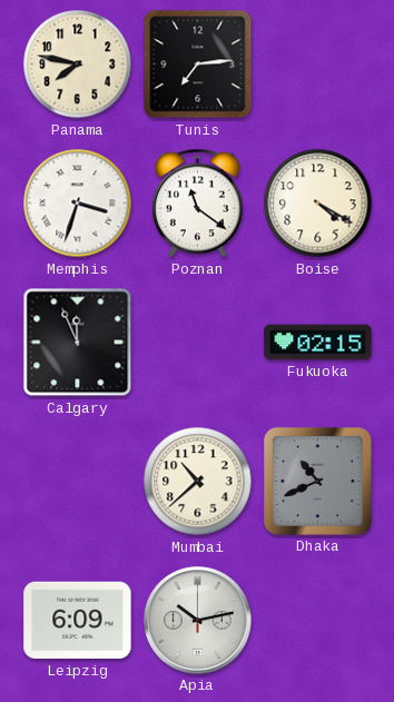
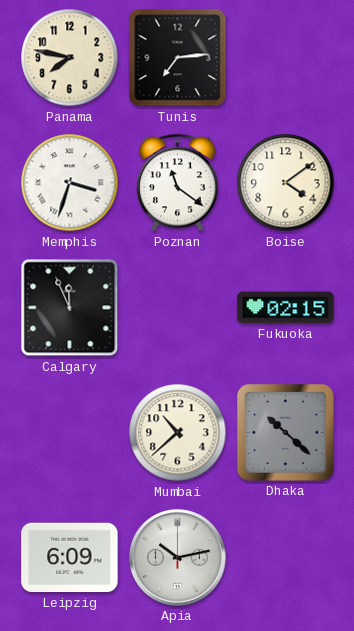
Boise: 4:20 -> 4:09
Dhaka: 10:41 -> 10:22
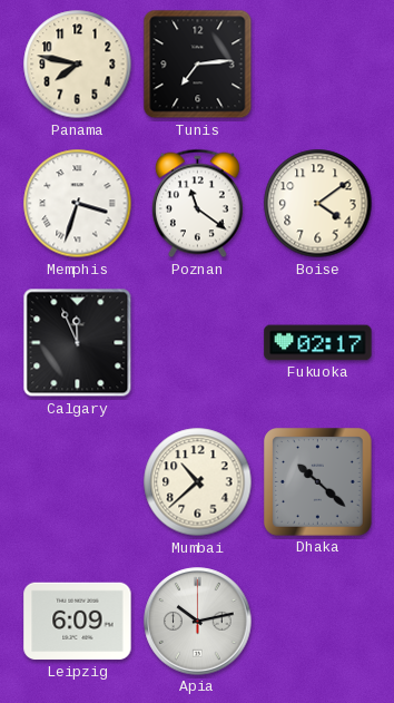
Fukuoka: 02:15 -> 02:17
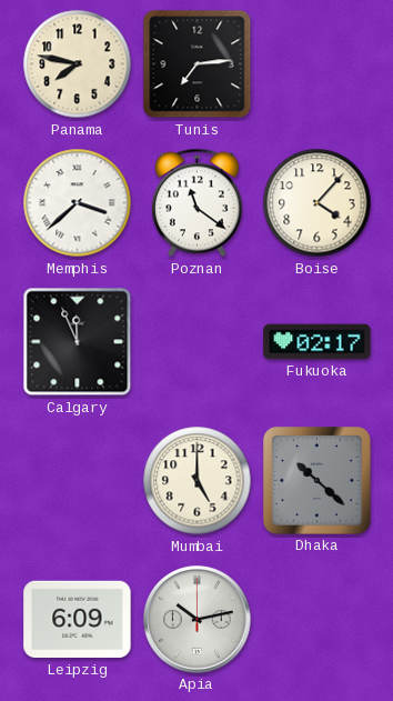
Memphis: 3:33 -> 3:38
Boise: 4:09 -> 4:07
Mumbai: 10:38 -> 5:00
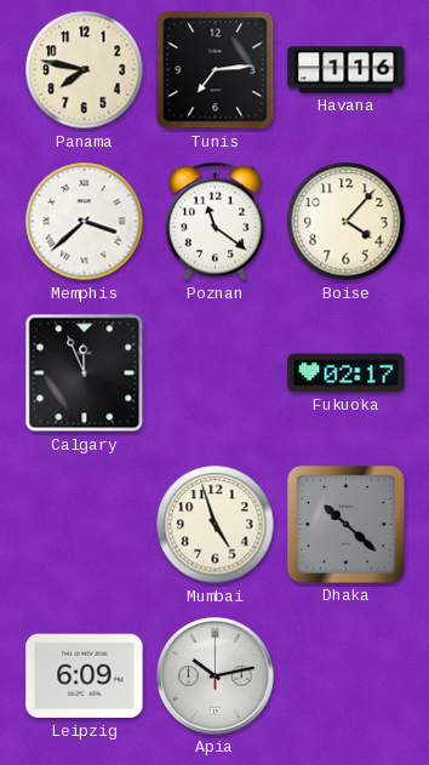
Havana: none -> 1:16
Mumbai: 5:00 -> 4:57
